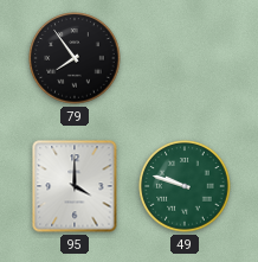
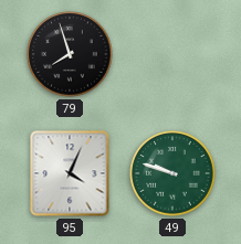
79: 7:54 -> 7:57
95: 4:00 -> 4:04
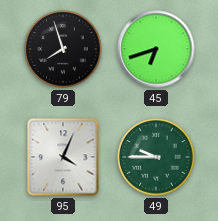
45: none -> 6:42
49: 9:48 -> 9:45
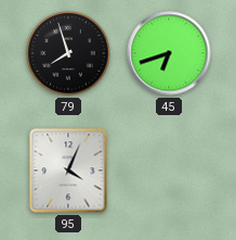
49: 9:45 -> none
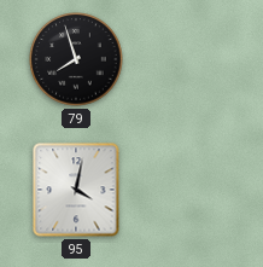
45: 6:42 -> none
95: 4:04 -> 4:02
